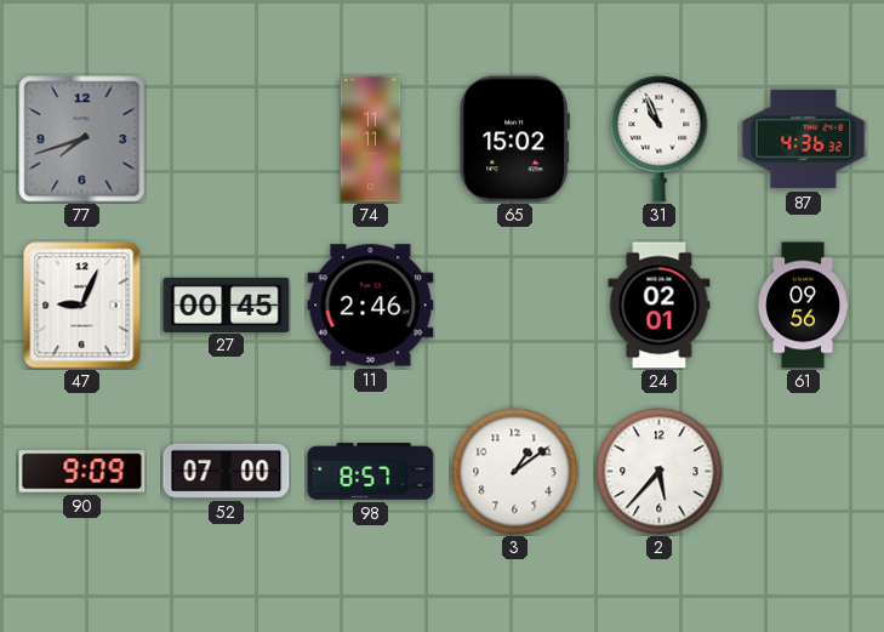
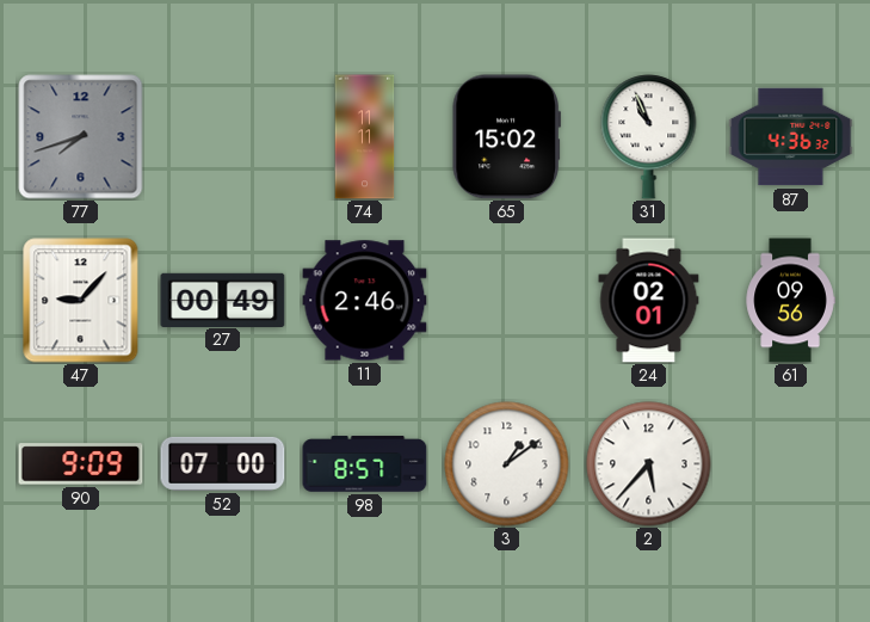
47: 9:04 -> 9:07
27: 00:45 -> 00:49
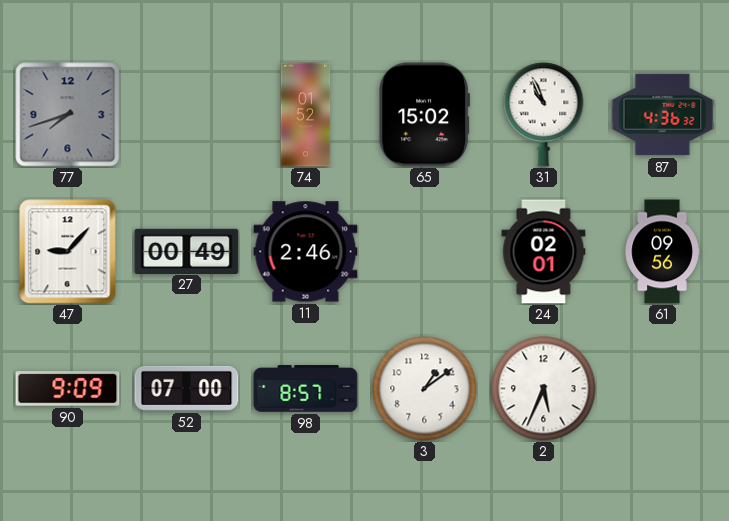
74: 11:11 -> 01:52
2: 5:37 -> 5:34
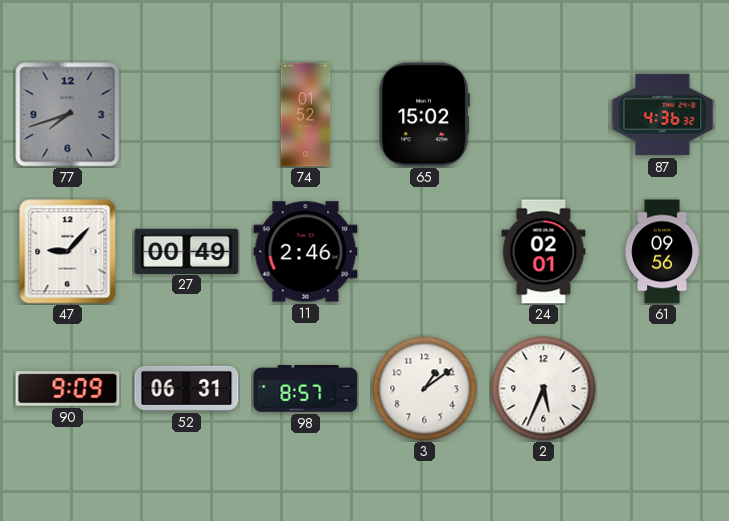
31: 10:56 -> none
52: 07:00 -> 06:31
